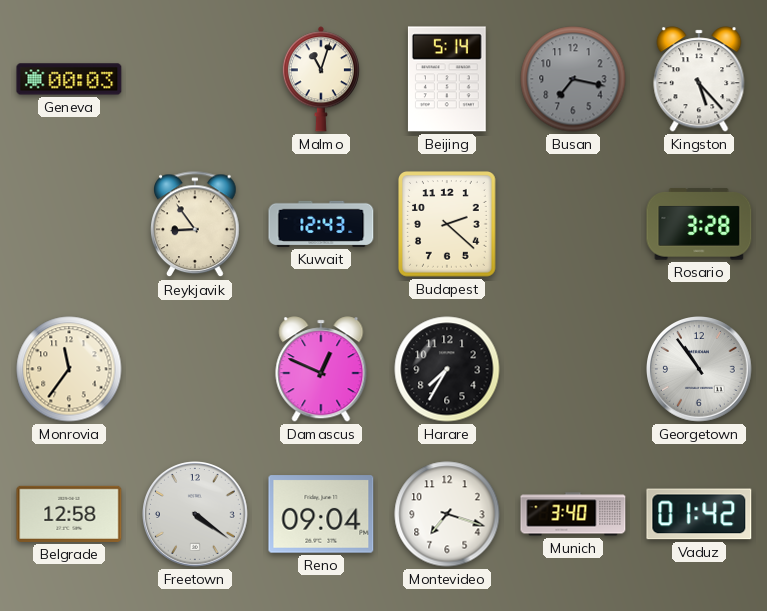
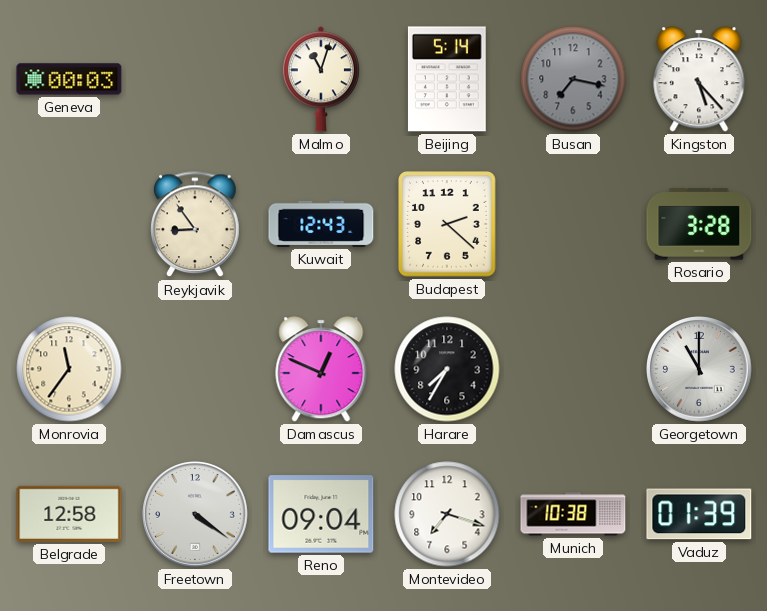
Georgetown: 10:54 -> 11:00
Munich: 3:40 -> 10:38
Vaduz: 01:42 -> 01:39
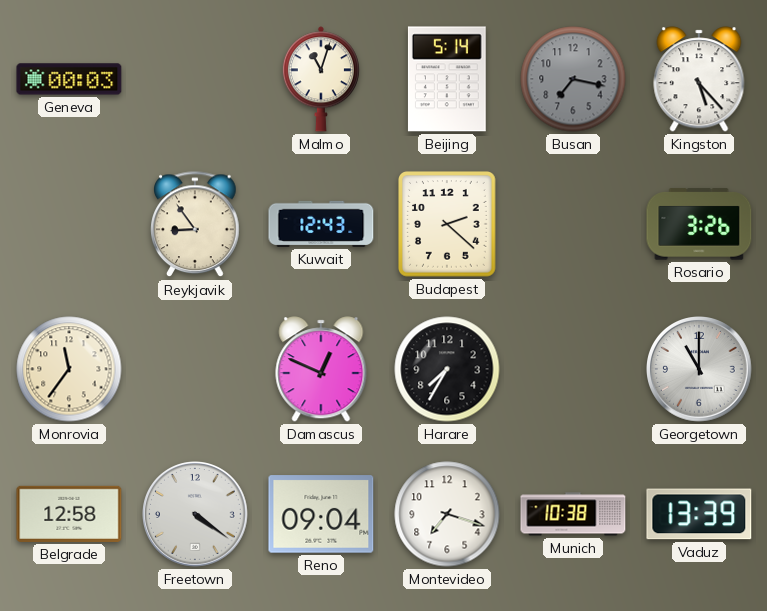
Rosario: 3:28 -> 3:26
Vaduz: 01:39 -> 13:39
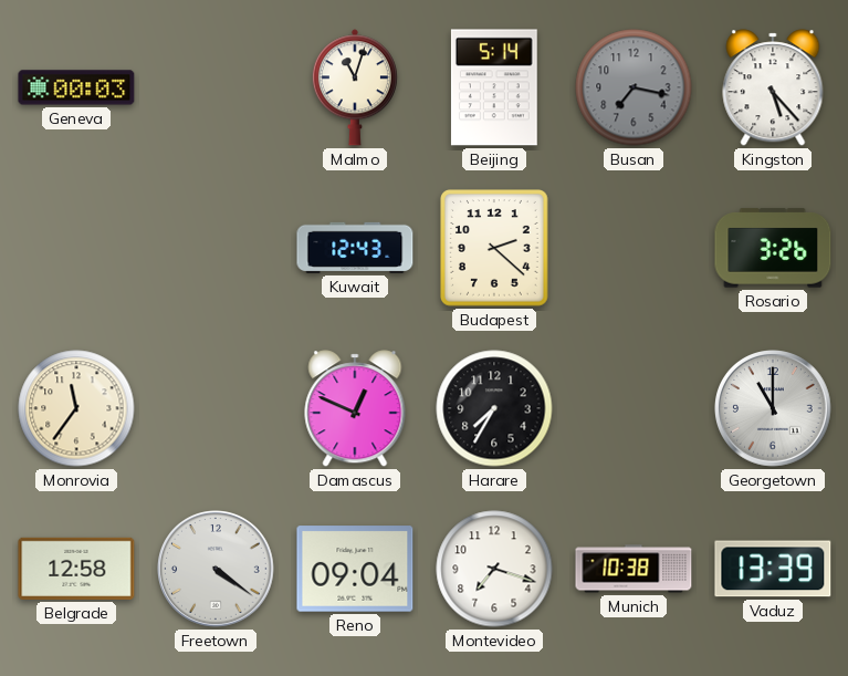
Reykjavik: 8:54 -> none
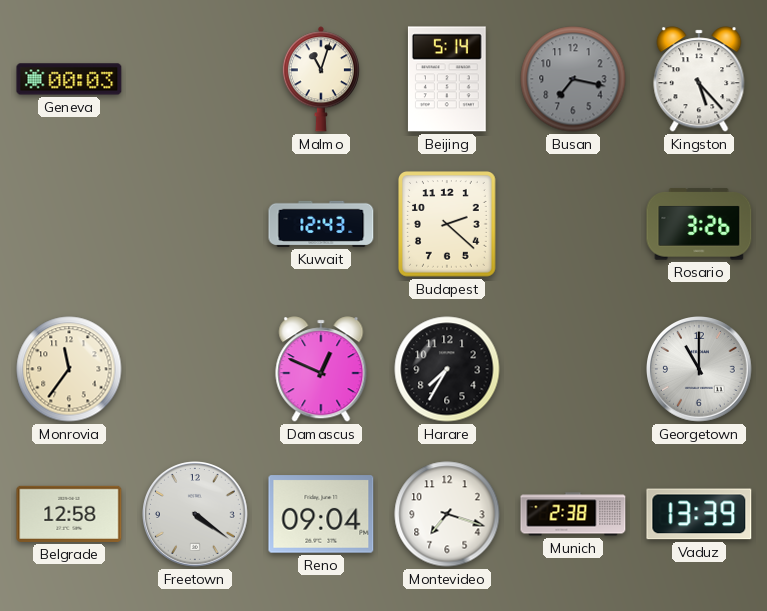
Munich: 10:38 -> 2:38
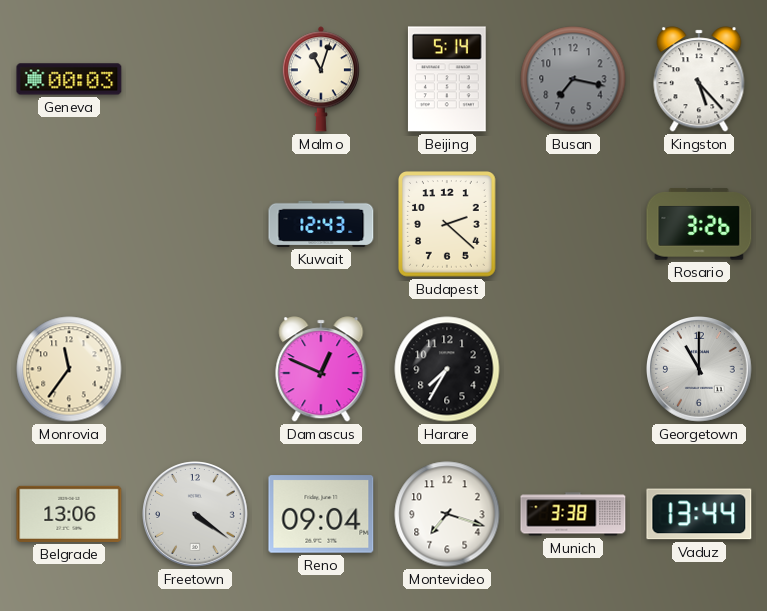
Belgrade: 12:58 -> 13:06
Munich: 2:38 -> 3:38
Vaduz: 13:39 -> 13:44
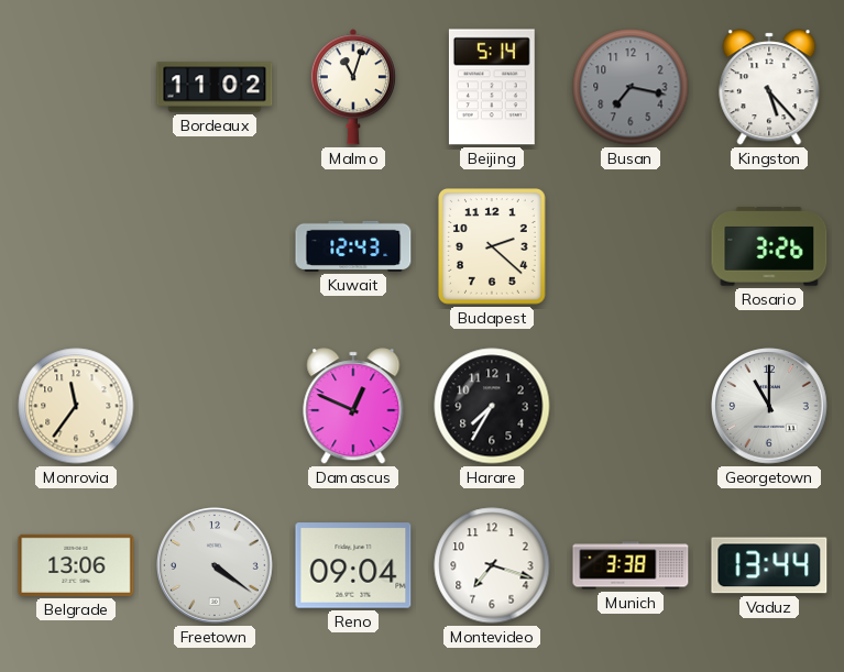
Geneva: 00:03 -> none
Bordeaux: none -> 11:02
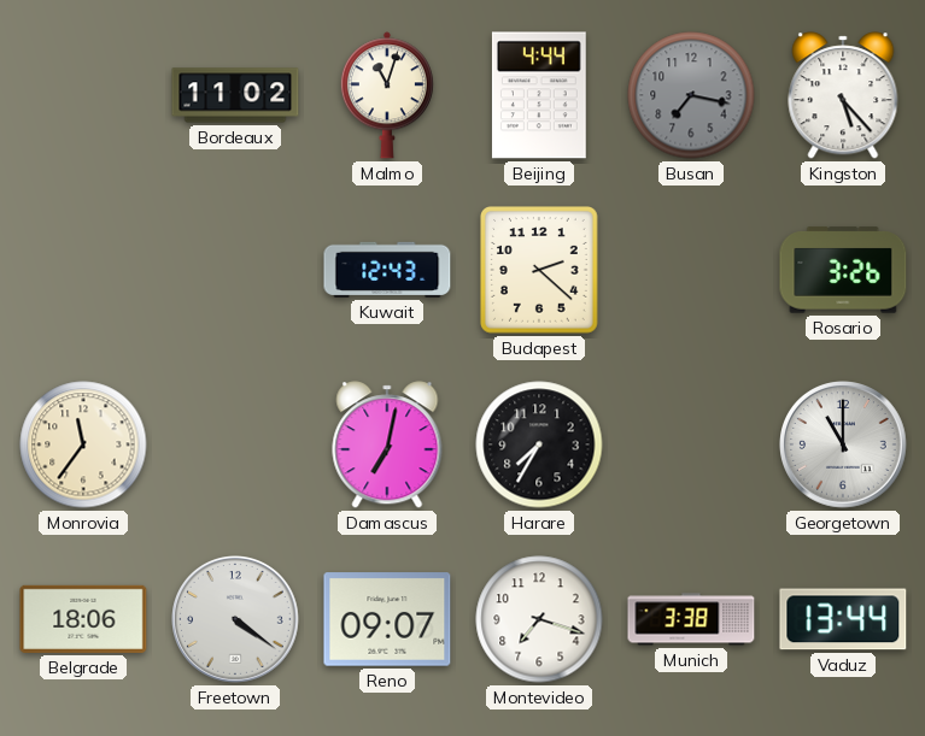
Beijing: 5:14 -> 4:44
Damascus: 12:49 -> 7:02
Belgrade: 13:06 -> 18:06
Reno: 09:04 -> 09:07
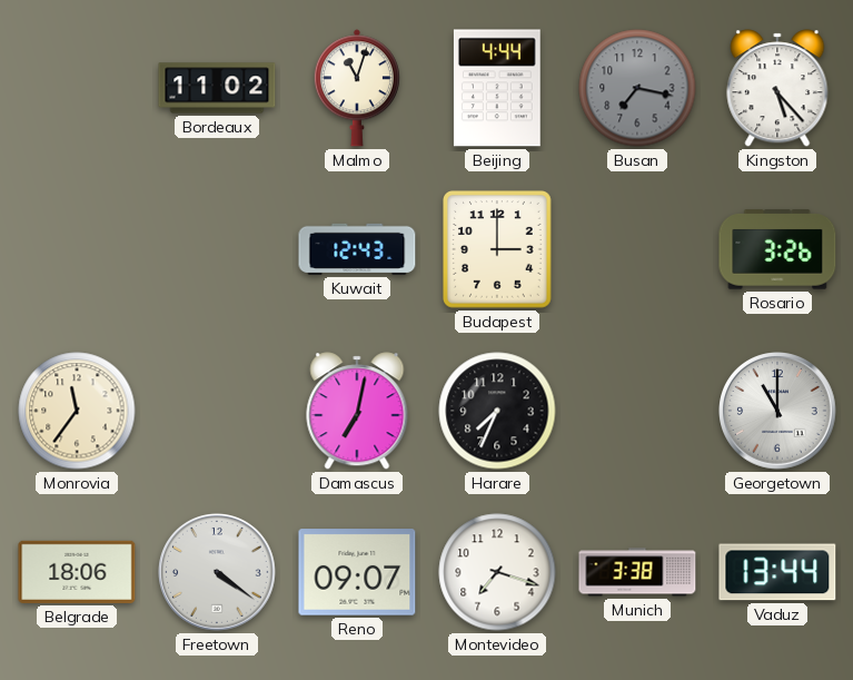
Budapest: 2:22 -> 3:00
Harare: 7:35 -> 7:34
